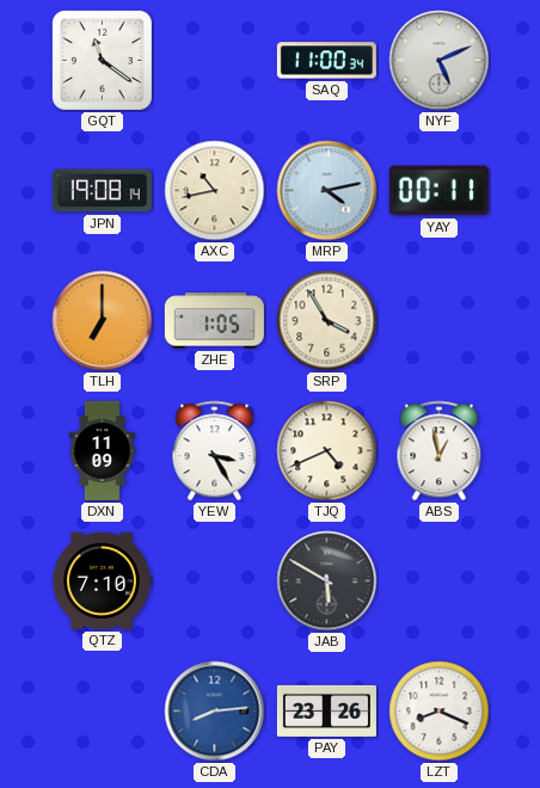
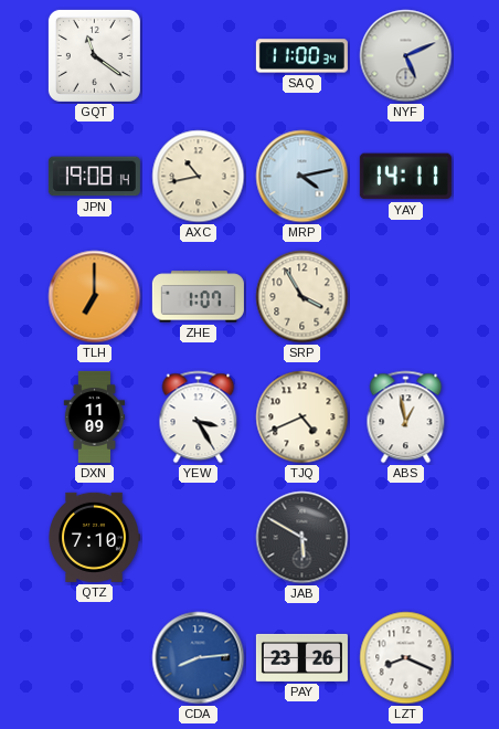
YAY: 00:11 -> 14:11
ZHE: 1:05 -> 1:07
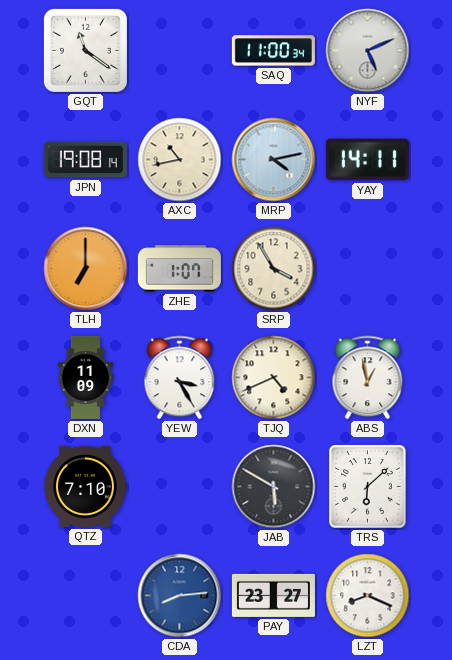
TRS: none -> 6:08
PAY: 23:26 -> 23:27
